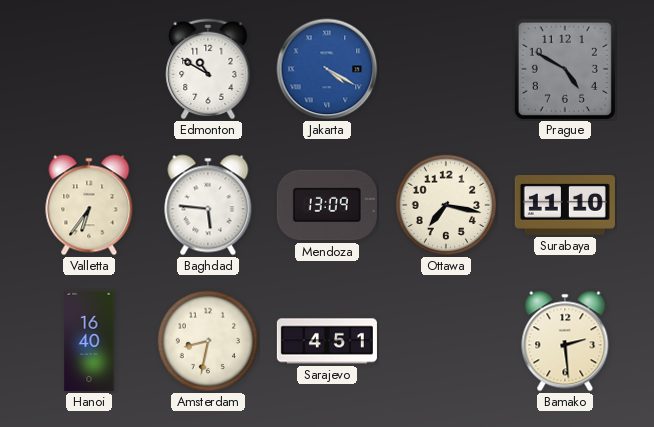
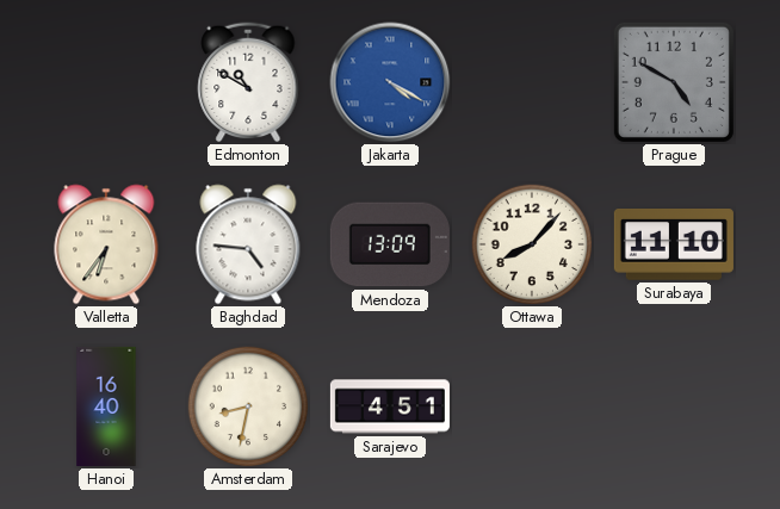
Baghdad: 5:46 -> 4:46
Ottawa: 7:17 -> 8:07
Bamako: 2:29 -> none
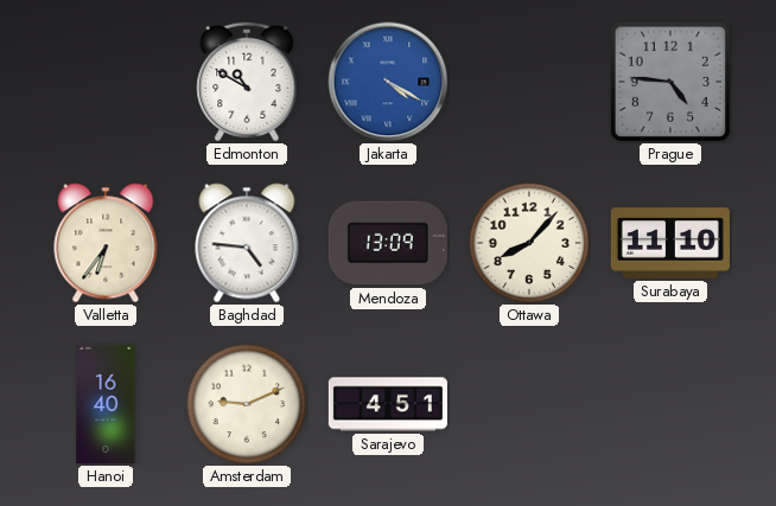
Prague: 4:50 -> 4:46
Amsterdam: 8:32 -> 9:11
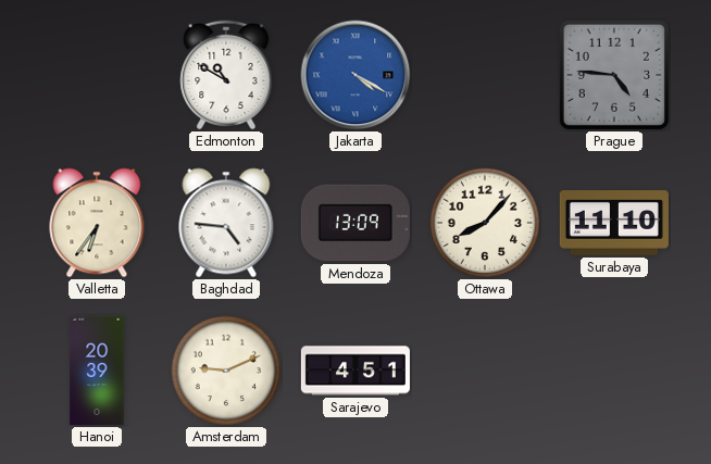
Hanoi: 16:40 -> 20:39
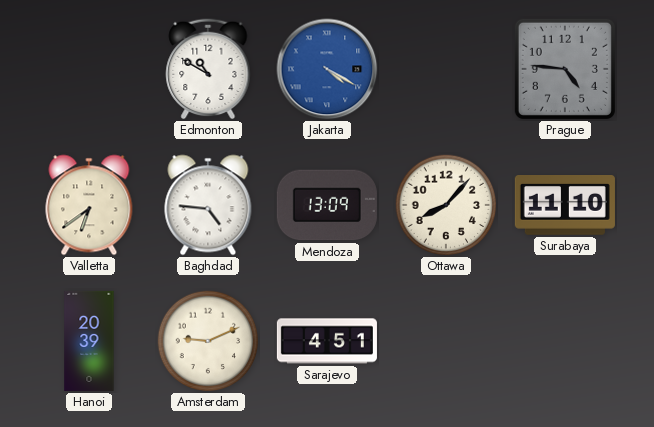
Valletta: 6:36 -> 6:39
